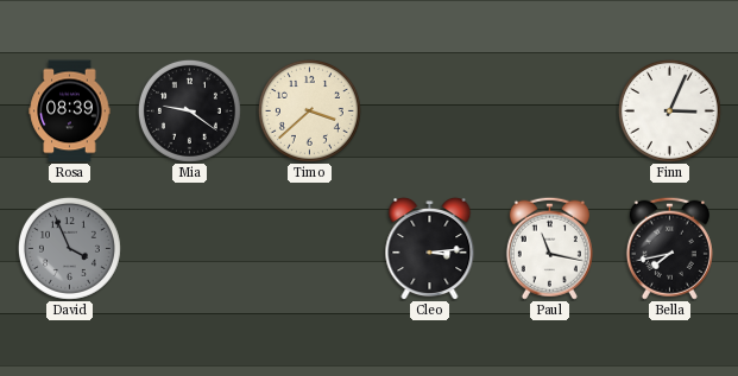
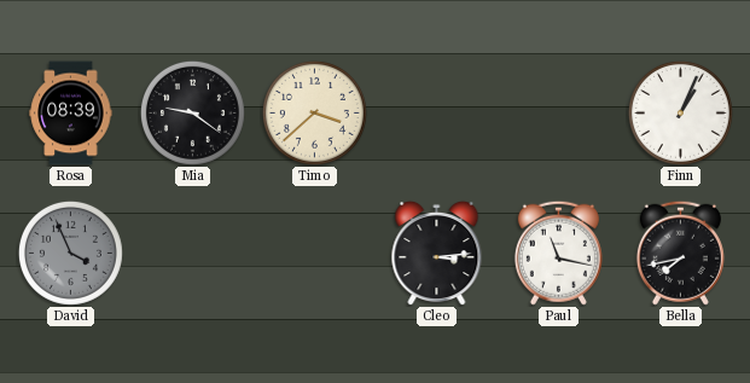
Finn: 3:04 -> 1:04
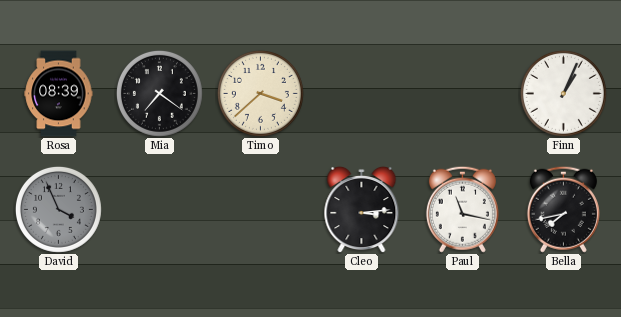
Mia: 9:21 -> 7:21
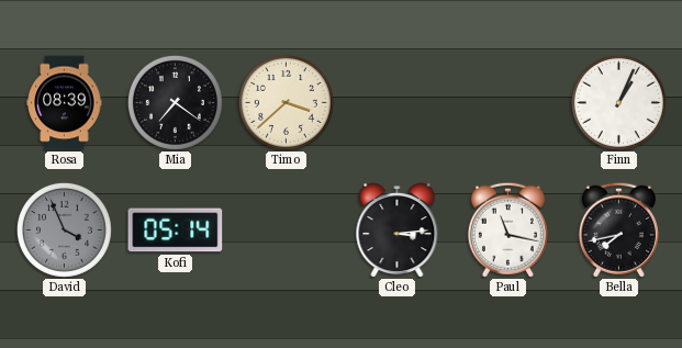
Kofi: none -> 05:14
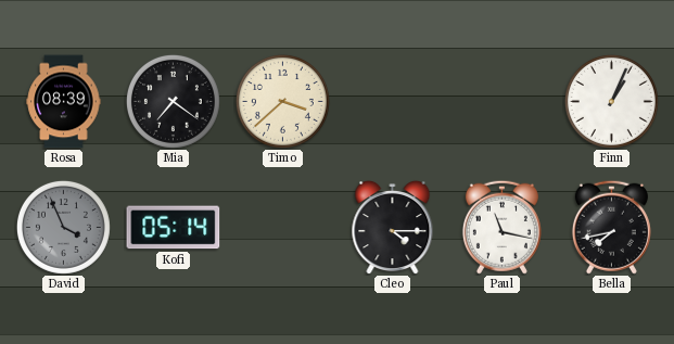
Cleo: 3:14 -> 4:15
